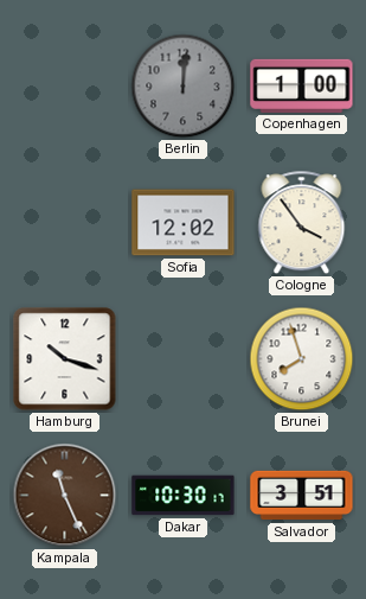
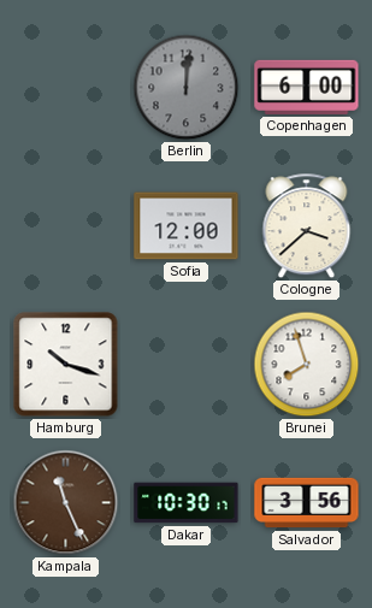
Copenhagen: 1:00 -> 6:00
Sofia: 12:02 -> 12:00
Cologne: 3:54 -> 3:38
Salvador: 3:51 -> 3:56
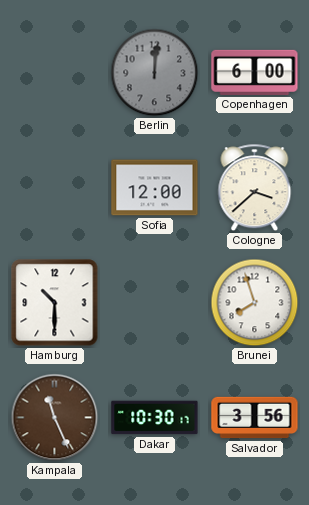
Hamburg: 10:18 -> 10:30
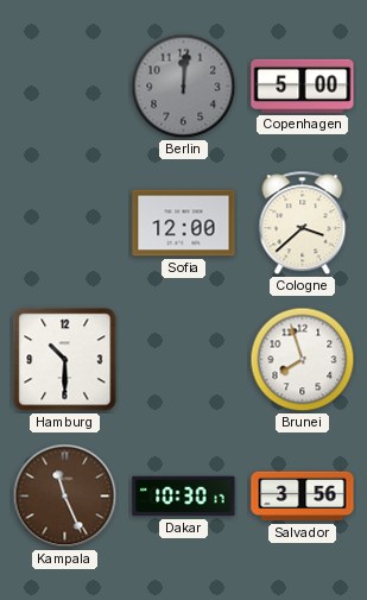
Copenhagen: 6:00 -> 5:00
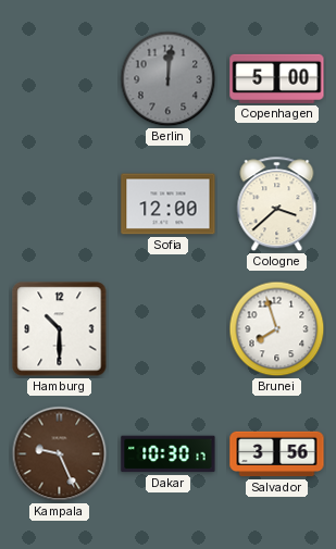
Kampala: 11:26 -> 9:26
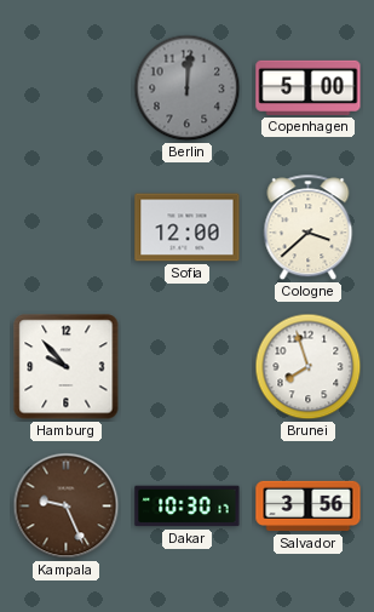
Hamburg: 10:30 -> 9:53
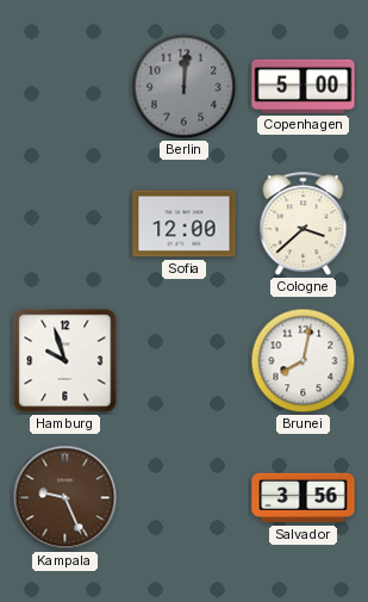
Hamburg: 9:53 -> 9:57
Brunei: 7:57 -> 8:02
Dakar: 10:30 -> none
